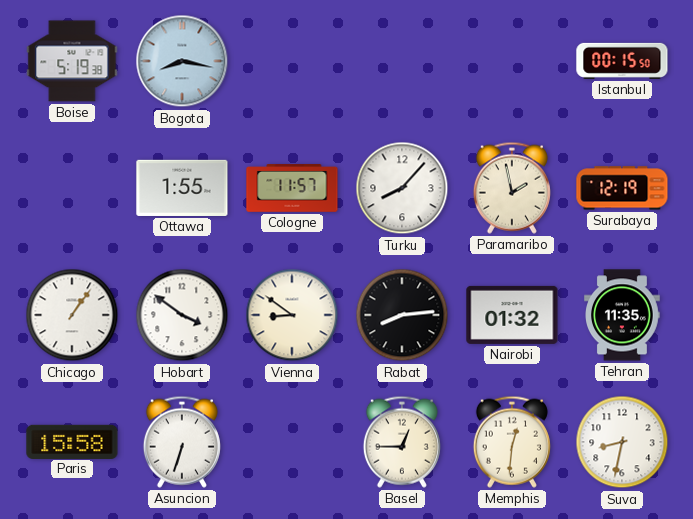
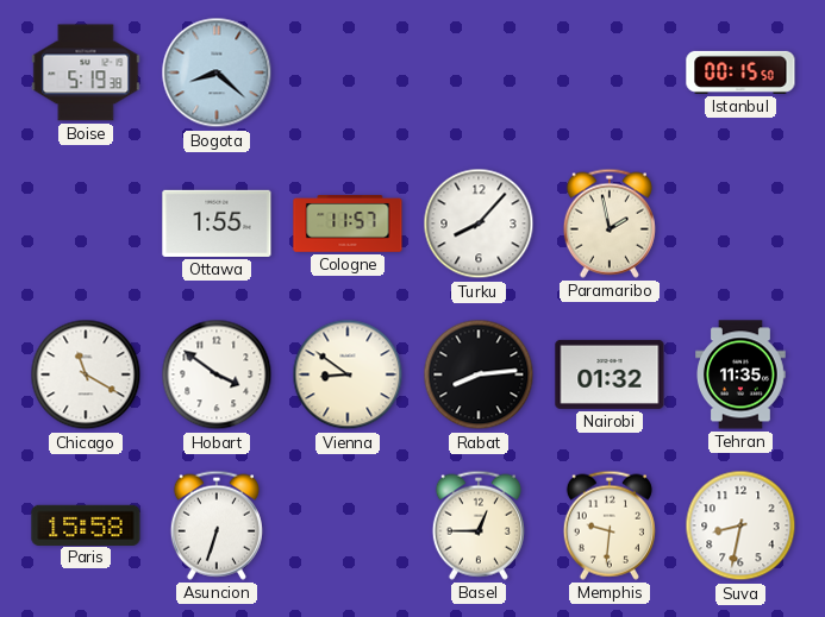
Bogota: 8:17 -> 8:22
Surabaya: 12:19 -> none
Chicago: 1:06 -> 11:20
Memphis: 12:31 -> 9:31
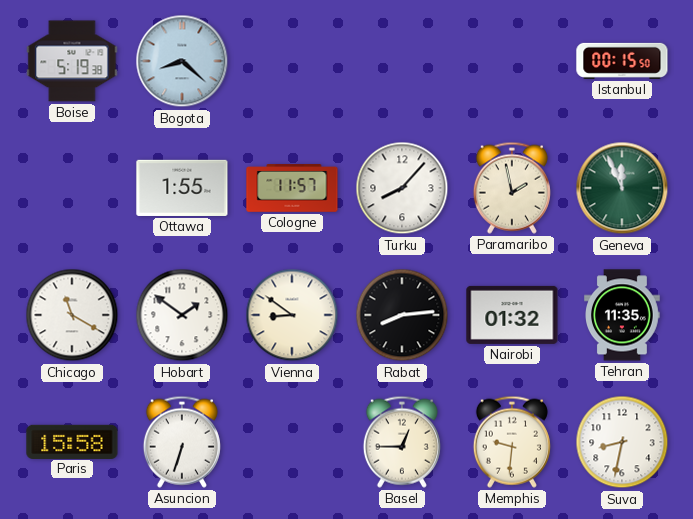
Geneva: none -> 11:56
Hobart: 3:51 -> 1:51
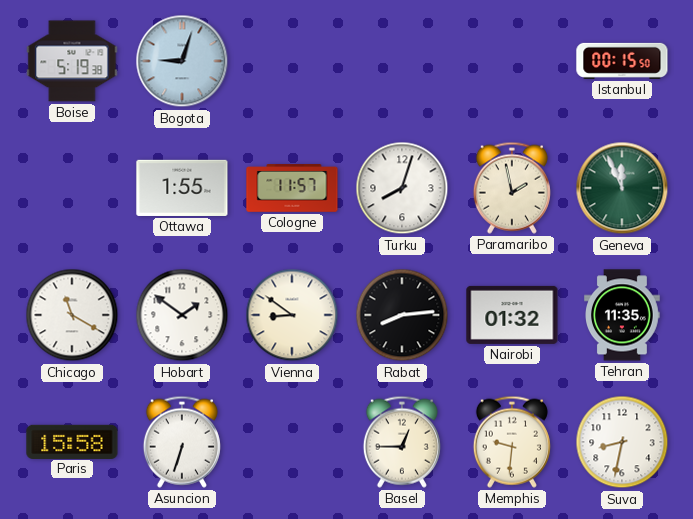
Bogota: 8:22 -> 9:03
Turku: 8:07 -> 8:03
